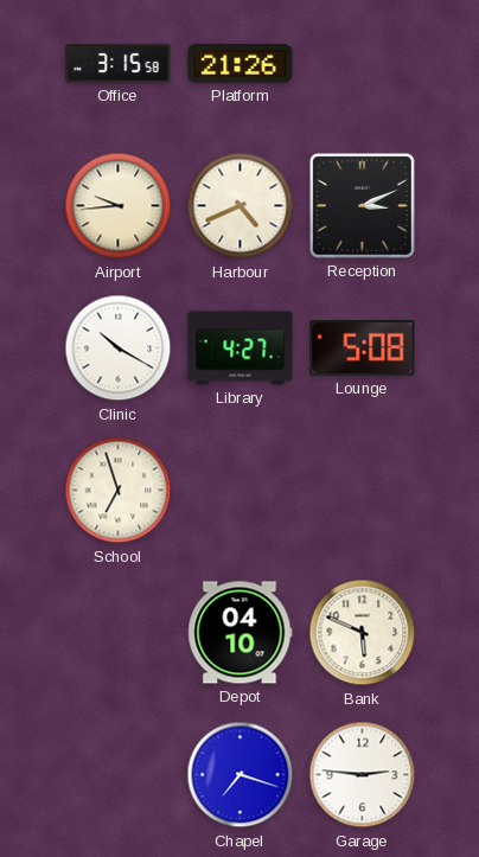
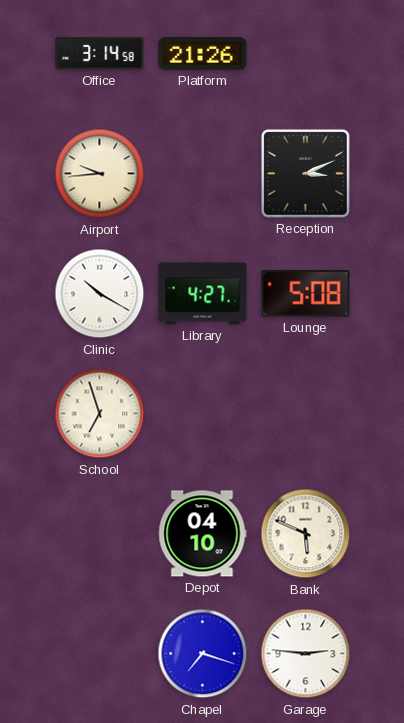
Office: 3:15 -> 3:14
Harbour: 4:41 -> none
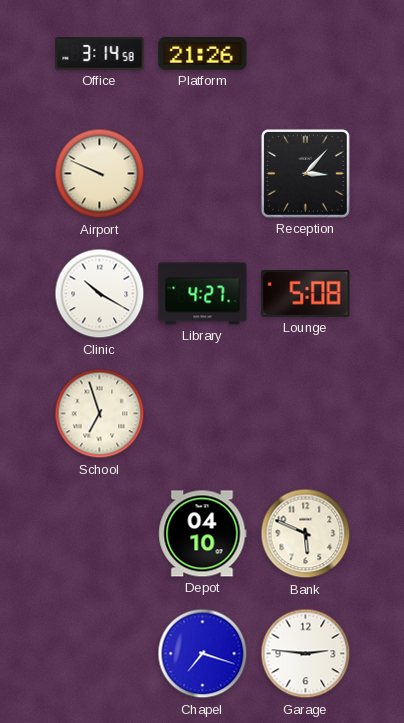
Airport: 9:44 -> 9:49
Reception: 3:11 -> 3:07
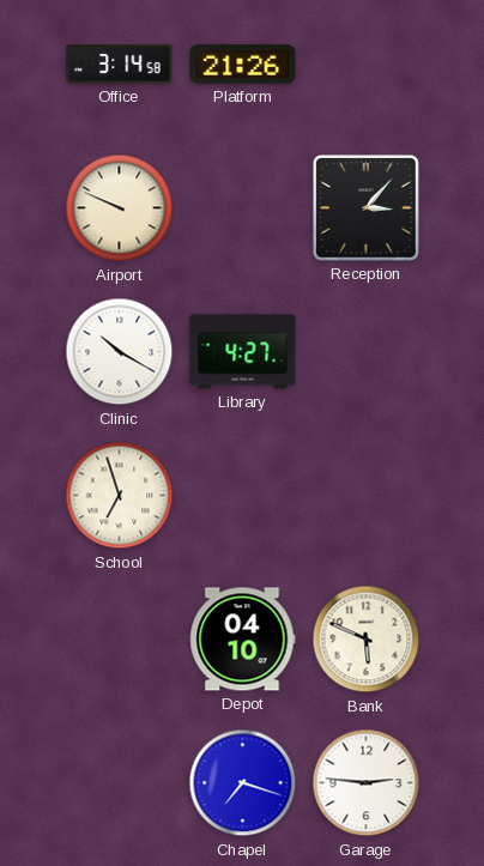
Lounge: 5:08 -> none
